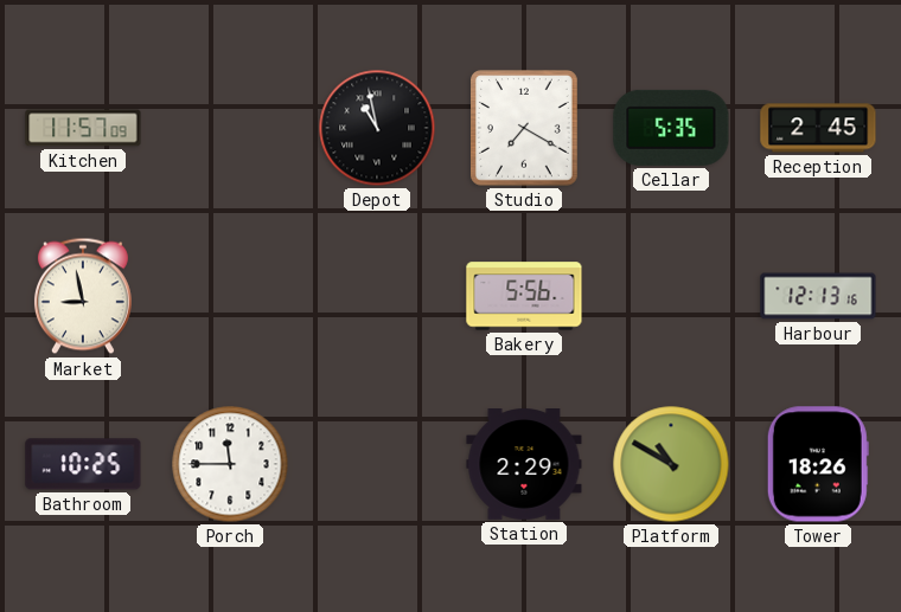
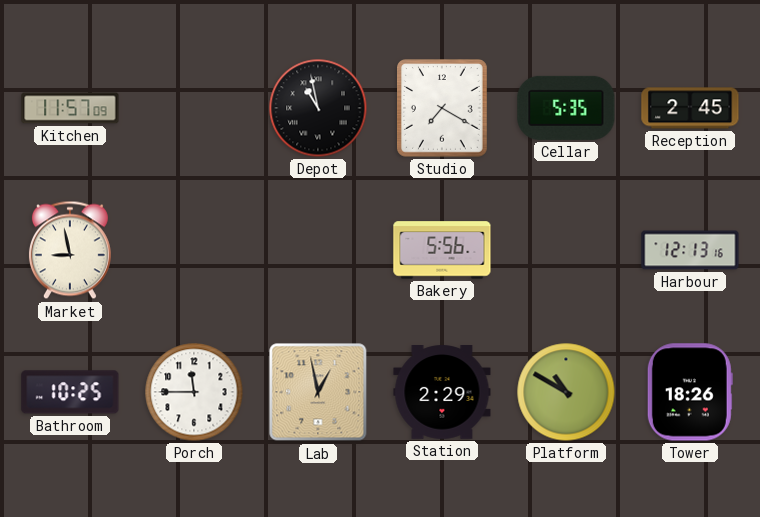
Lab: none -> 12:58
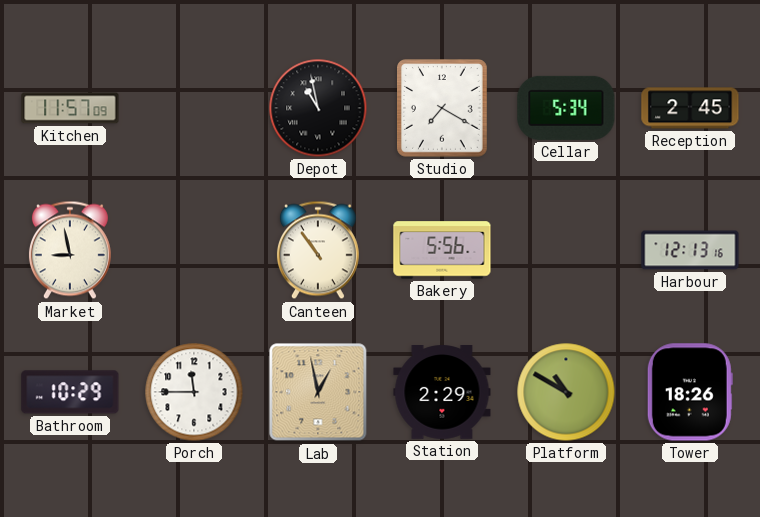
Cellar: 5:35 -> 5:34
Canteen: none -> 10:54
Bathroom: 10:25 -> 10:29
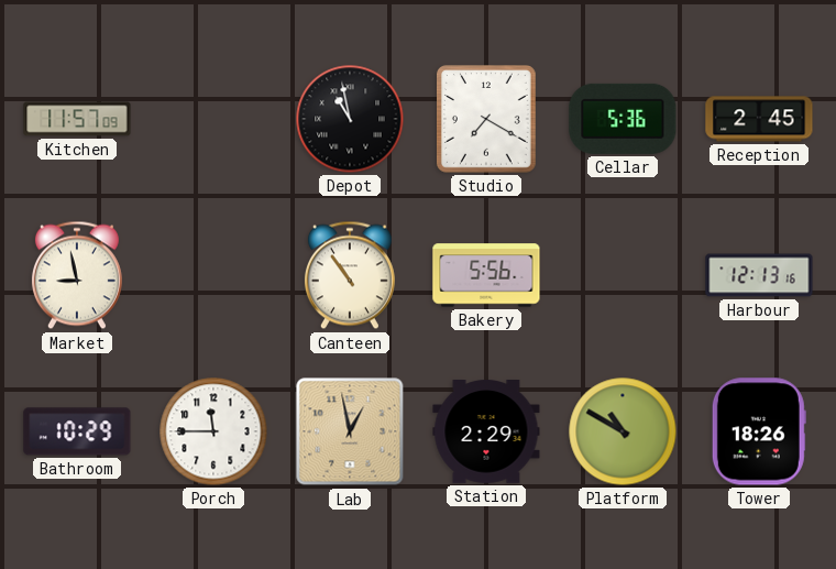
Cellar: 5:34 -> 5:36
